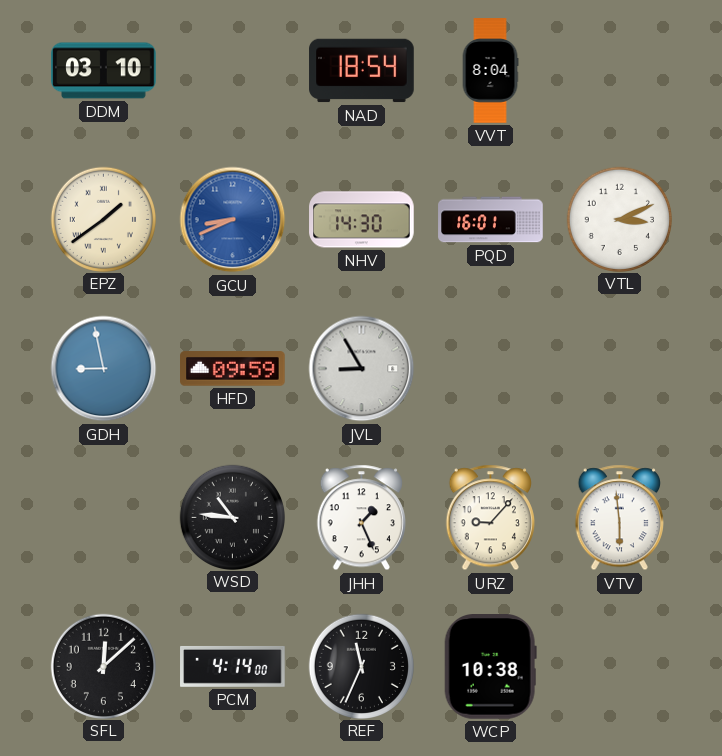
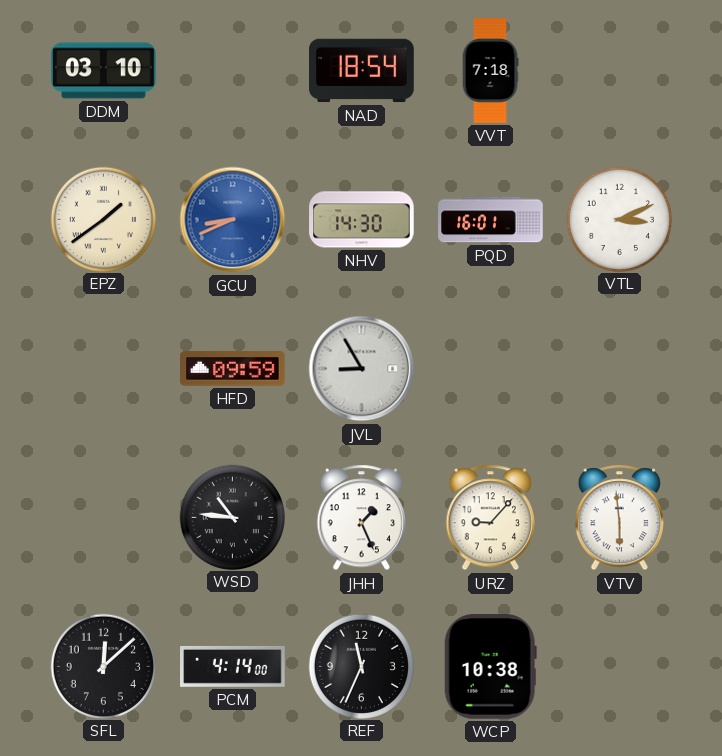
VVT: 8:04 -> 7:18
GDH: 8:58 -> none
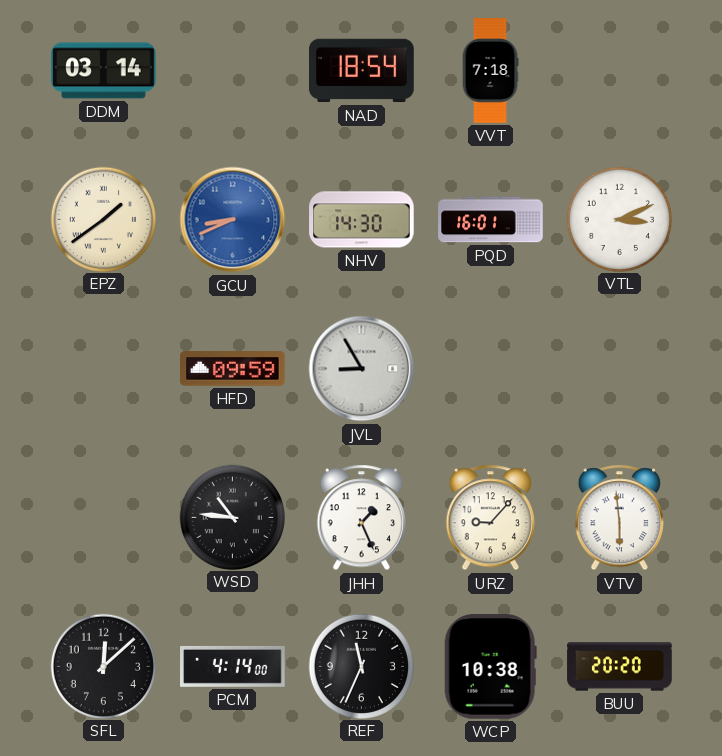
DDM: 03:10 -> 03:14
BUU: none -> 20:20
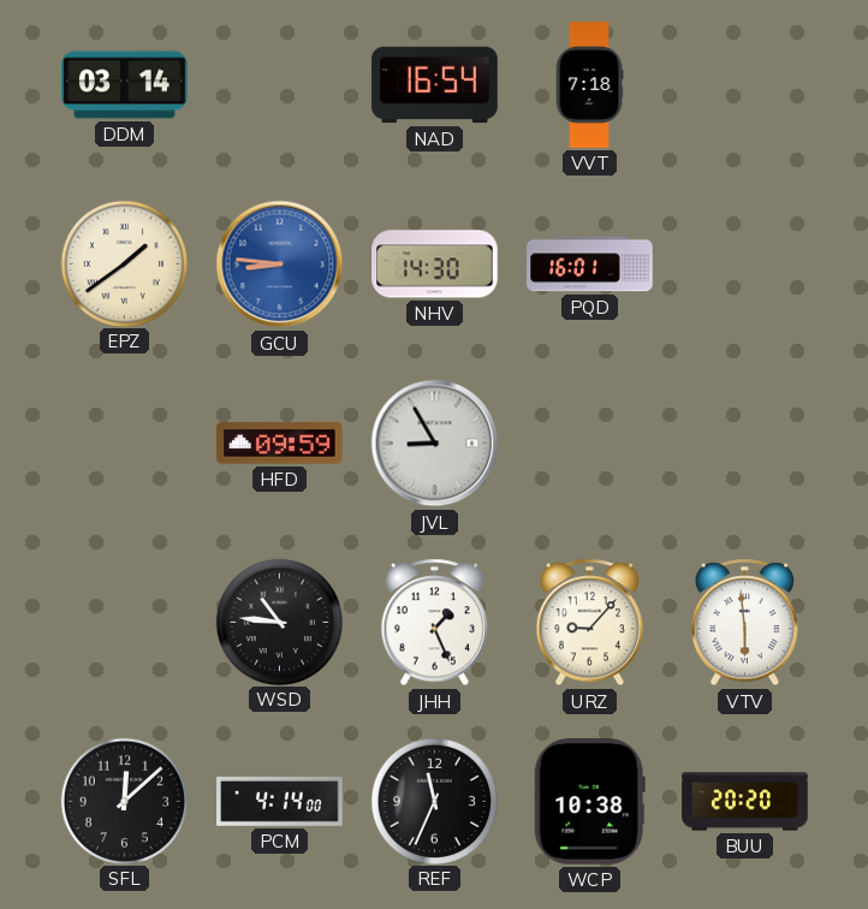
NAD: 18:54 -> 16:54
GCU: 8:41 -> 8:46
VTL: 3:11 -> none
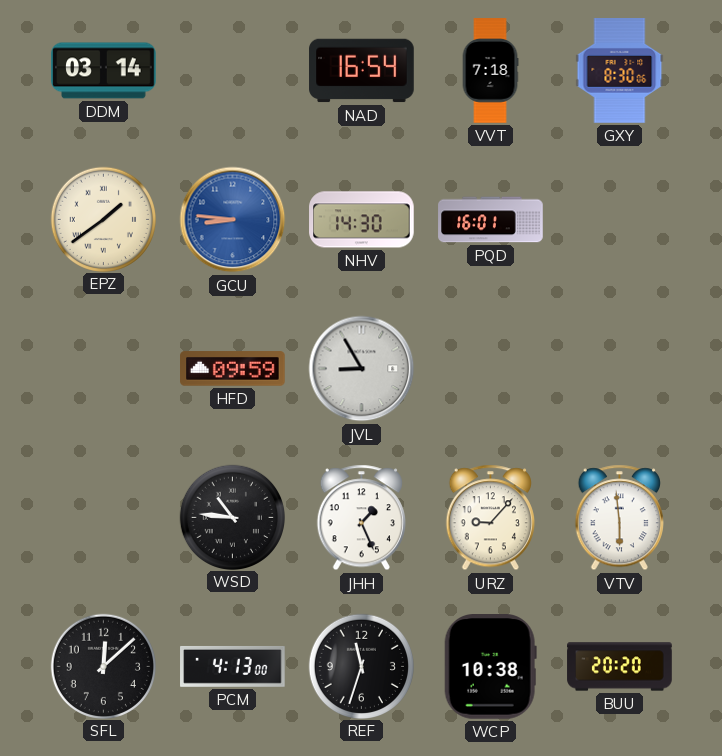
GXY: none -> 8:30
PCM: 4:14 -> 4:13
REF: 11:34 -> 11:33
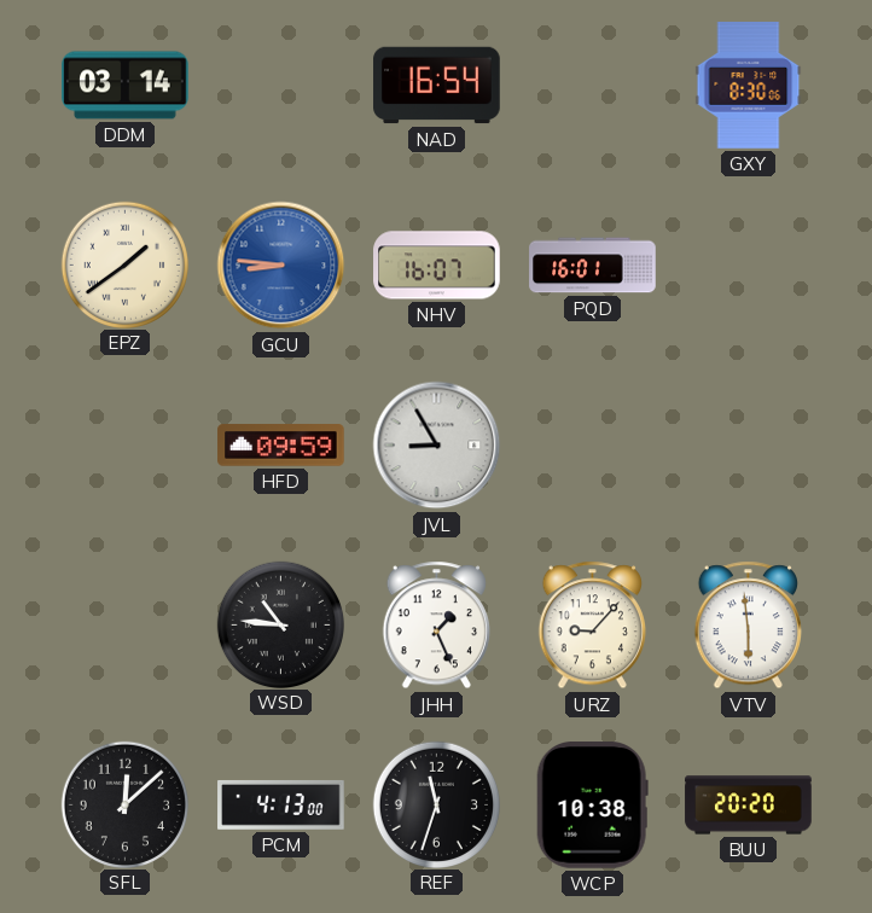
VVT: 7:18 -> none
NHV: 14:30 -> 16:07
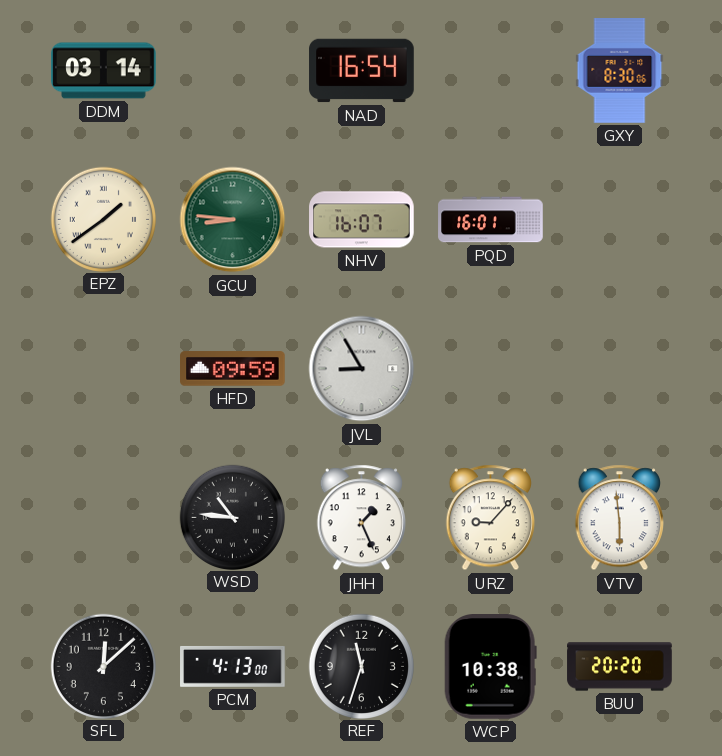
GCU dial: blue -> green
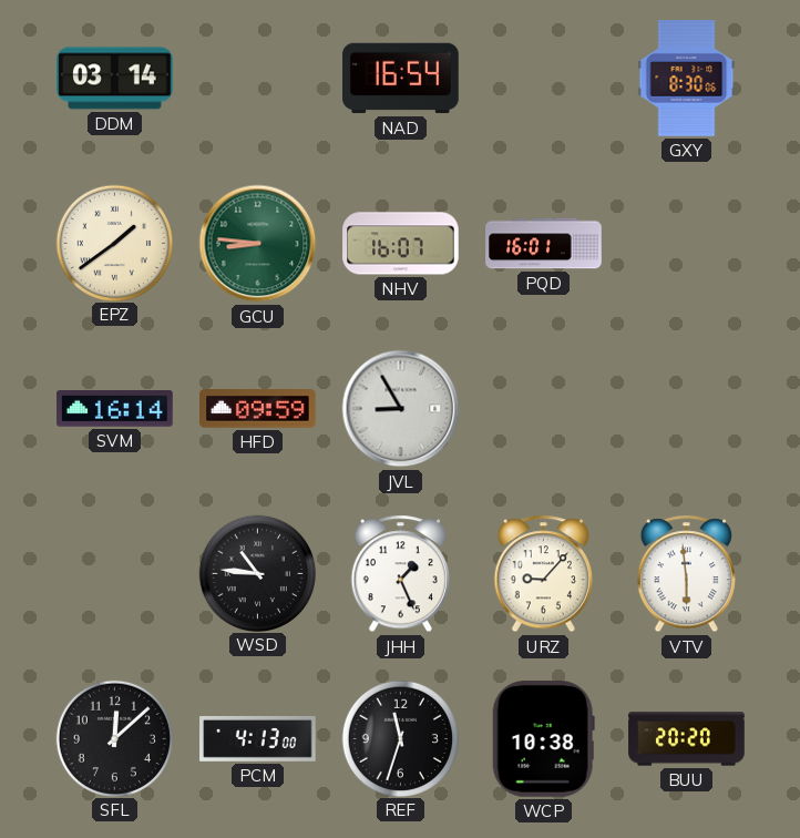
SVM: none -> 16:14
